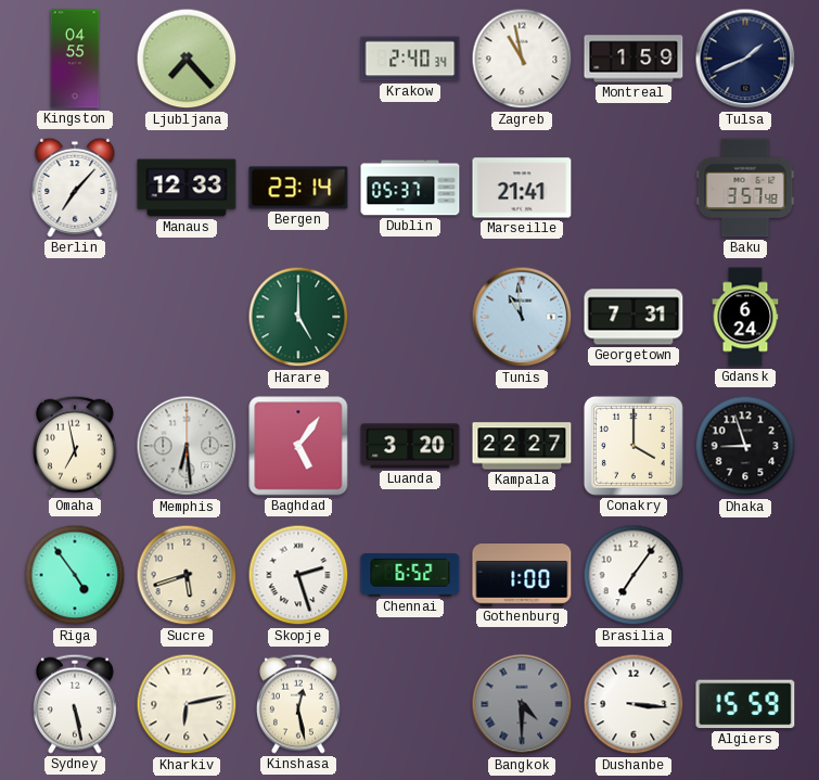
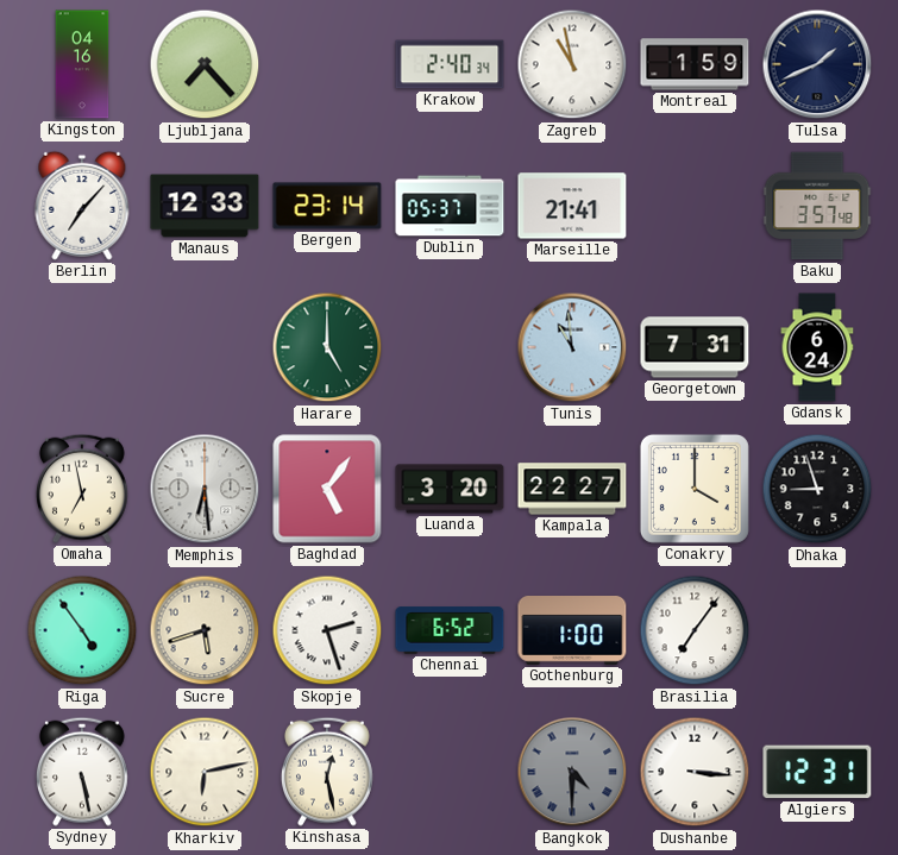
Kingston: 04:55 -> 04:16
Algiers: 15:59 -> 12:31
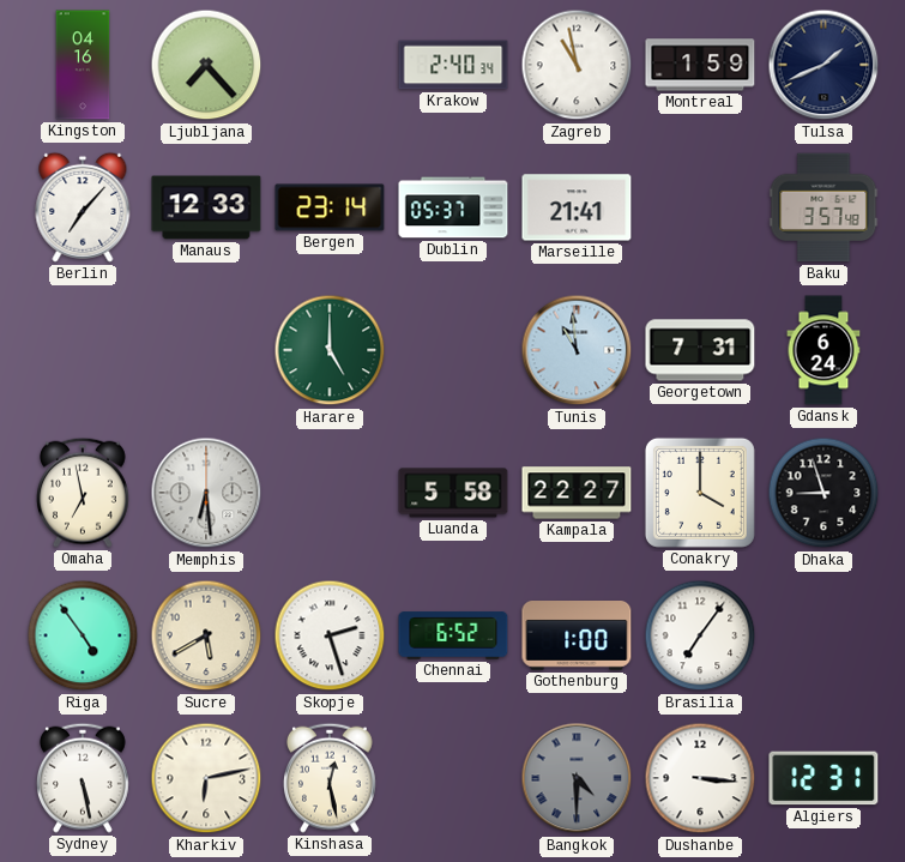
Baghdad: 5:06 -> none
Luanda: 3:20 -> 5:58
Sucre: 5:42 -> 5:40
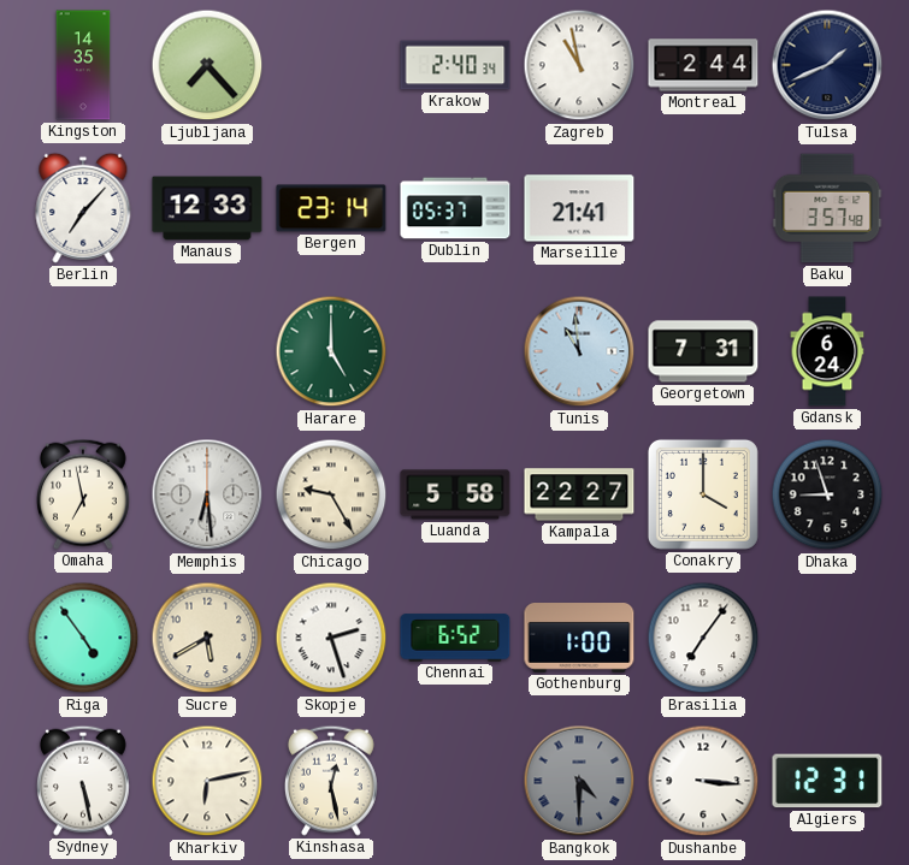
Kingston: 04:16 -> 14:35
Montreal: 1:59 -> 2:44
Chicago: none -> 9:25
